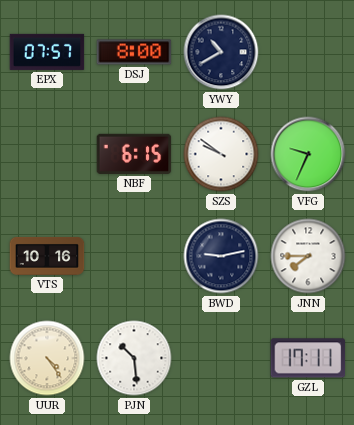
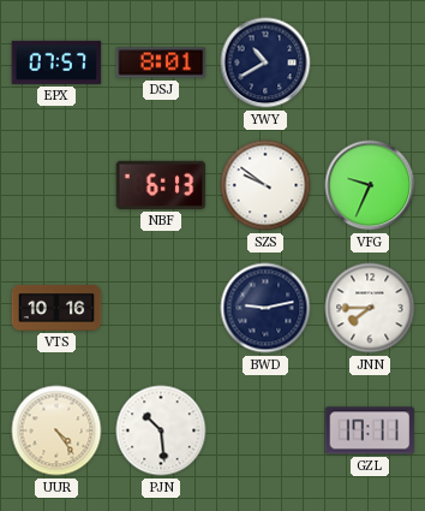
DSJ: 8:00 -> 8:01
NBF: 6:15 -> 6:13
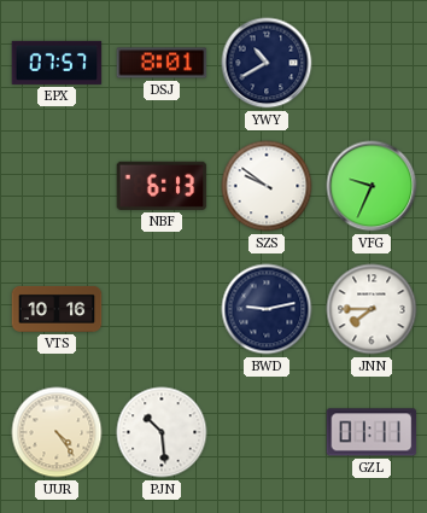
GZL: 17:11 -> 01:11
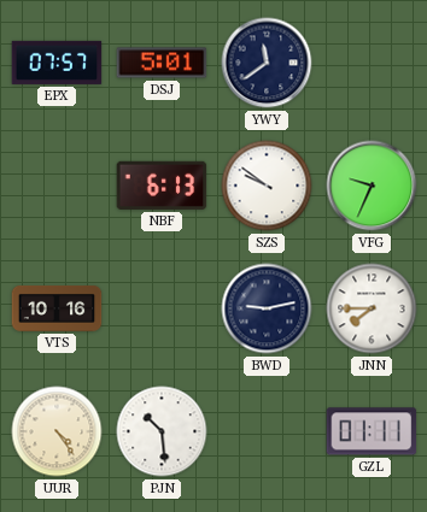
DSJ: 8:01 -> 5:01
YWY: 10:40 -> 11:39
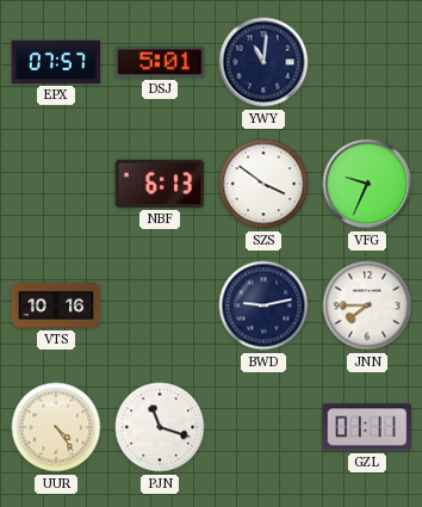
YWY: 11:39 -> 11:01
SZS: 9:51 -> 3:51
PJN: 10:29 -> 11:18
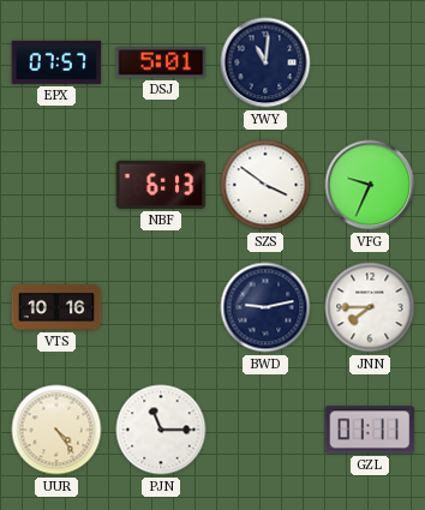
PJN: 11:18 -> 11:15
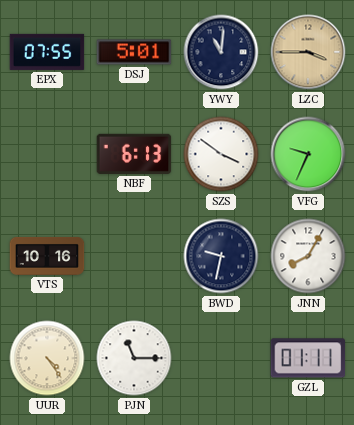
EPX: 07:57 -> 07:55
LZC: none -> 3:45
BWD: 9:13 -> 9:32
JNN: 7:45 -> 8:05
